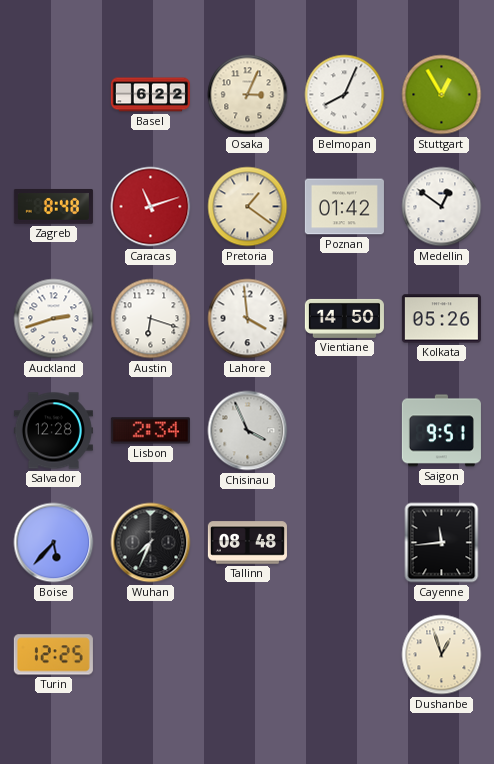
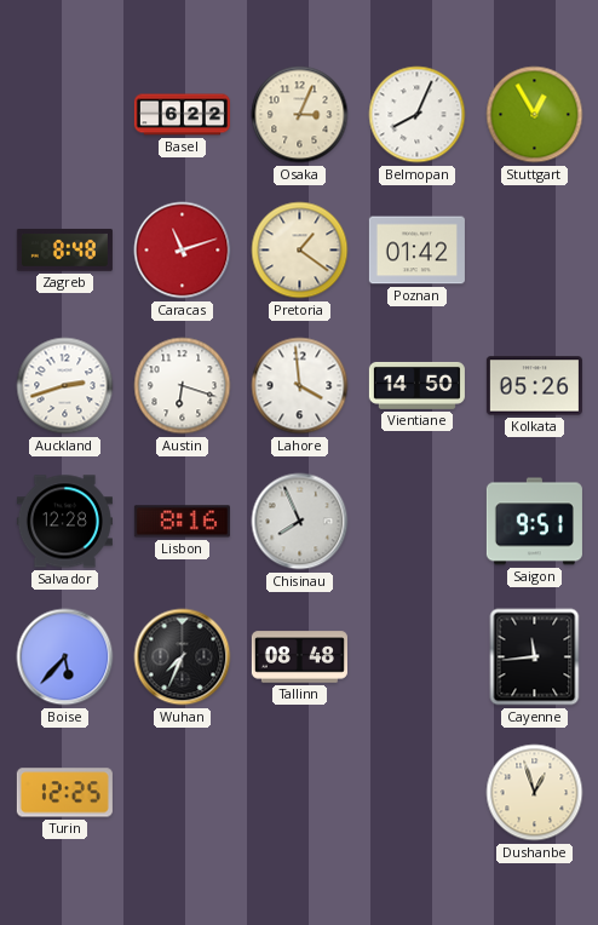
Medellin: 12:51 -> none
Lisbon: 2:34 -> 8:16
Chisinau: 3:56 -> 7:56
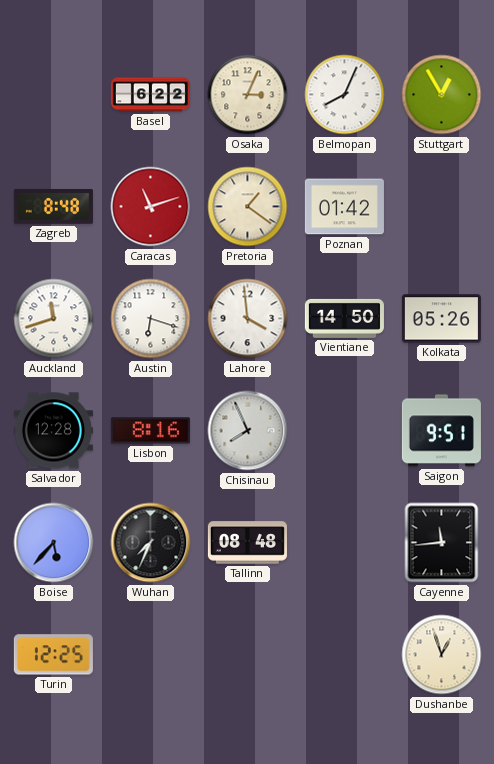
Auckland: 2:42 -> 11:42
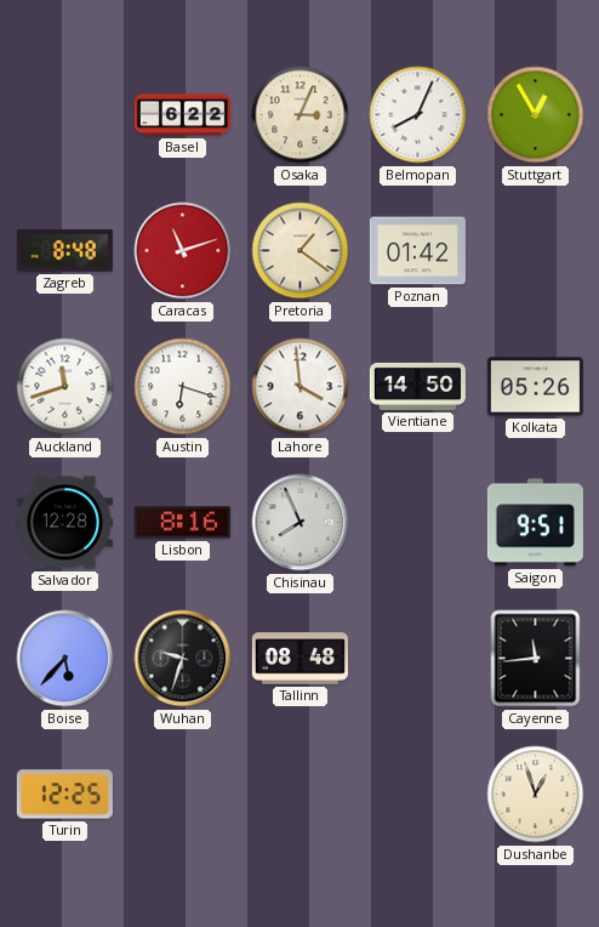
Wuhan: 7:34 -> 9:33
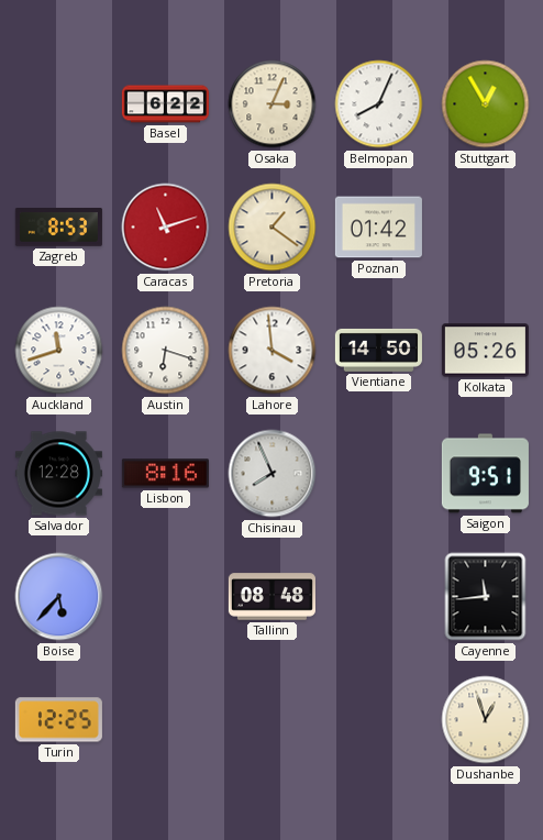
Zagreb: 8:48 -> 8:53
Wuhan: 9:33 -> none
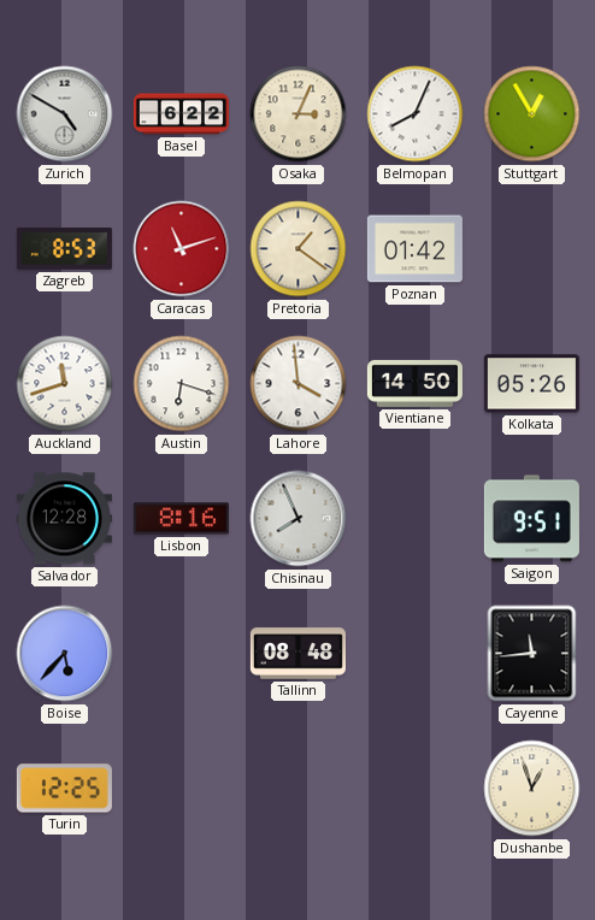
Zurich: none -> 4:50
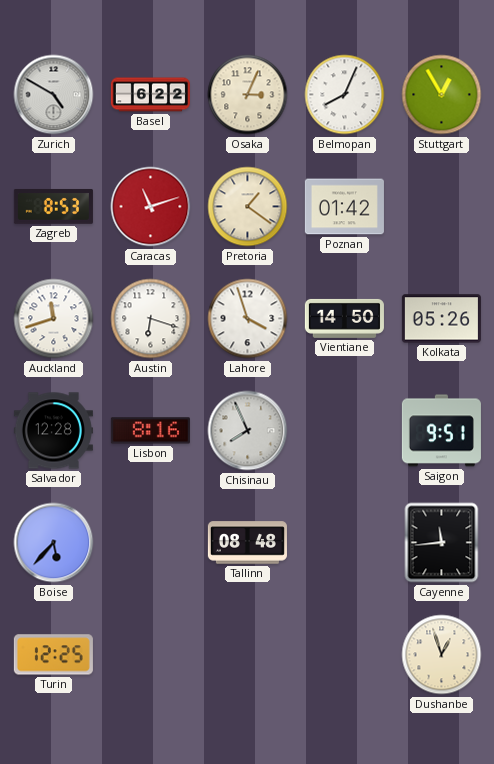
Lahore: 3:59 -> 3:57
